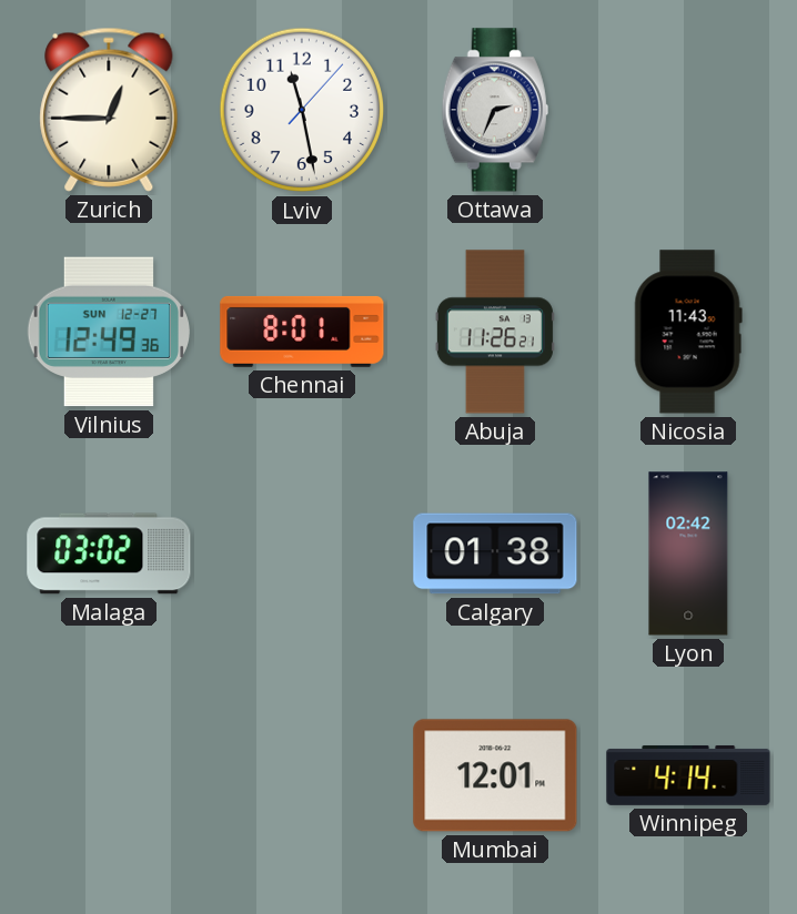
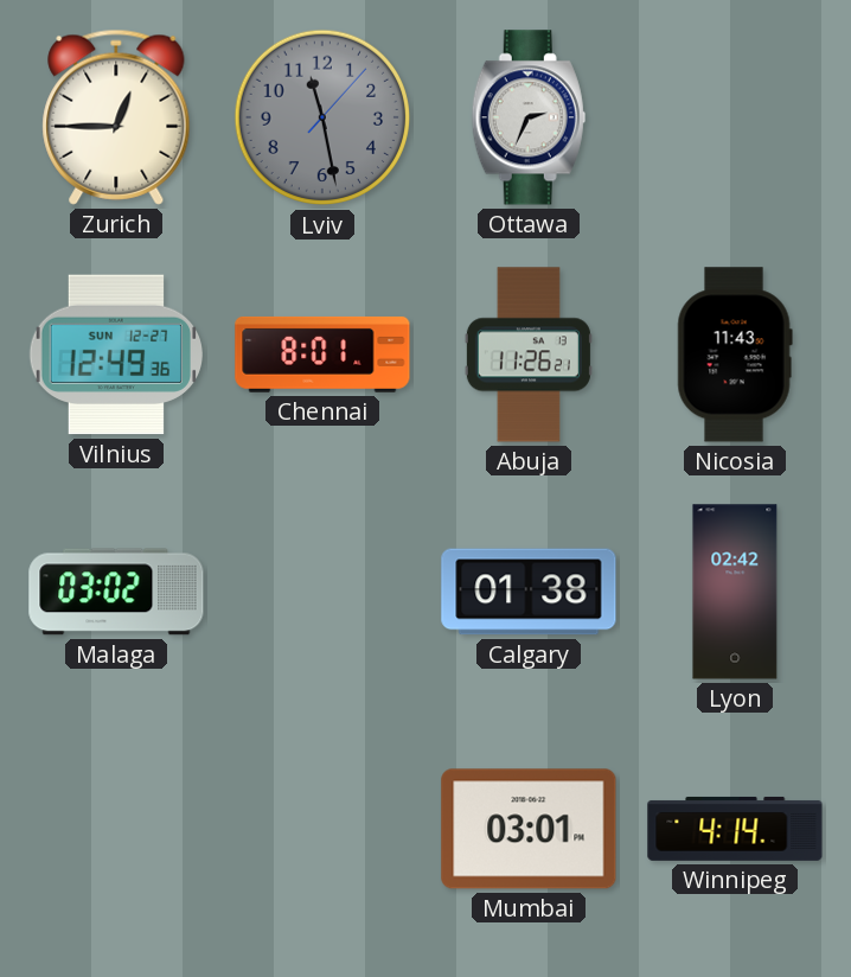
Lviv dial: white -> grey
Mumbai: 12:01 -> 03:01
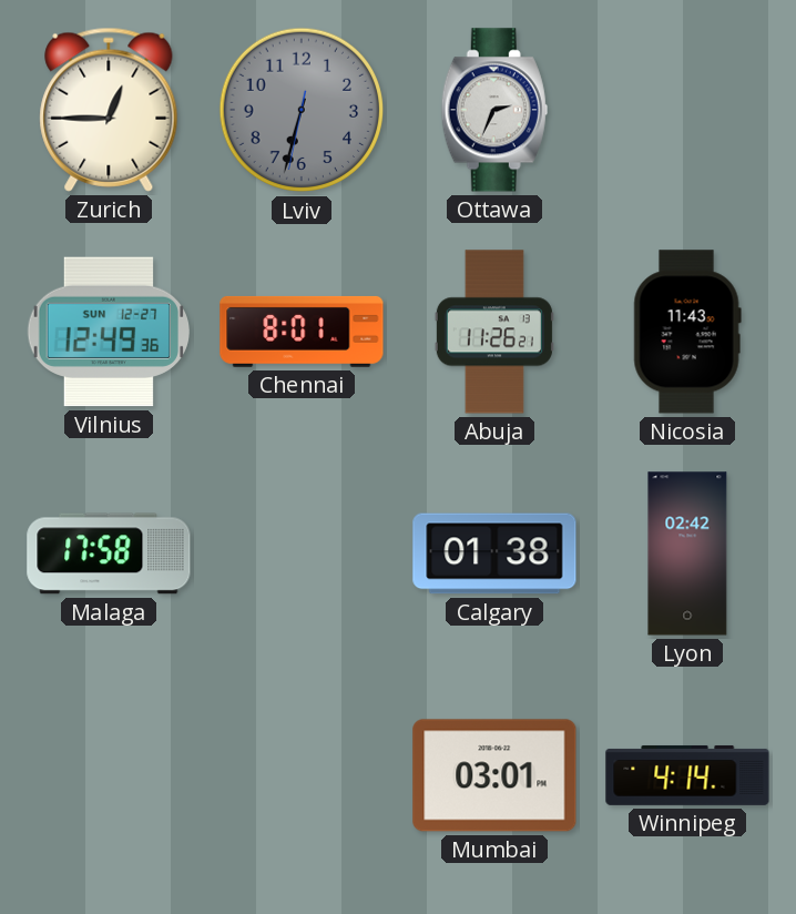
Lviv: 11:28 -> 6:32
Malaga: 03:02 -> 17:58
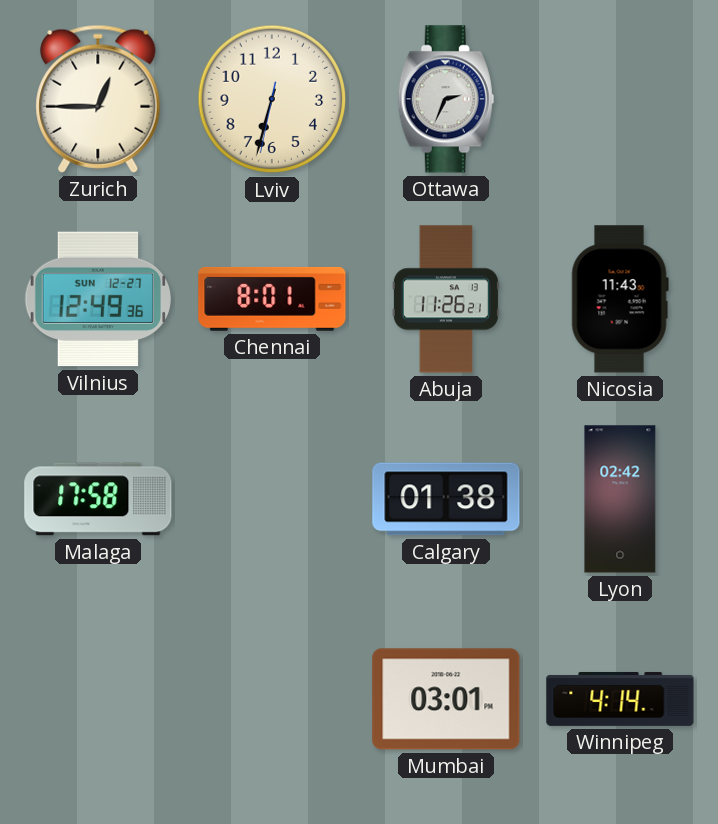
Lviv dial: grey -> cream
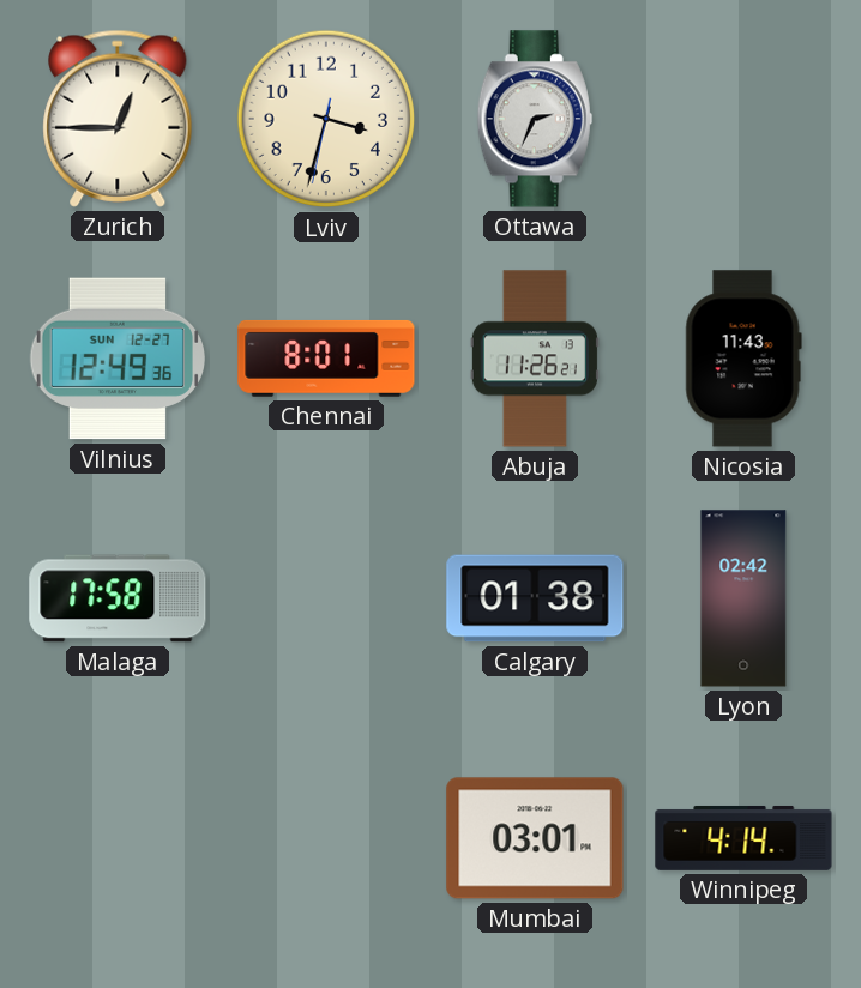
Lviv: 6:32 -> 3:32
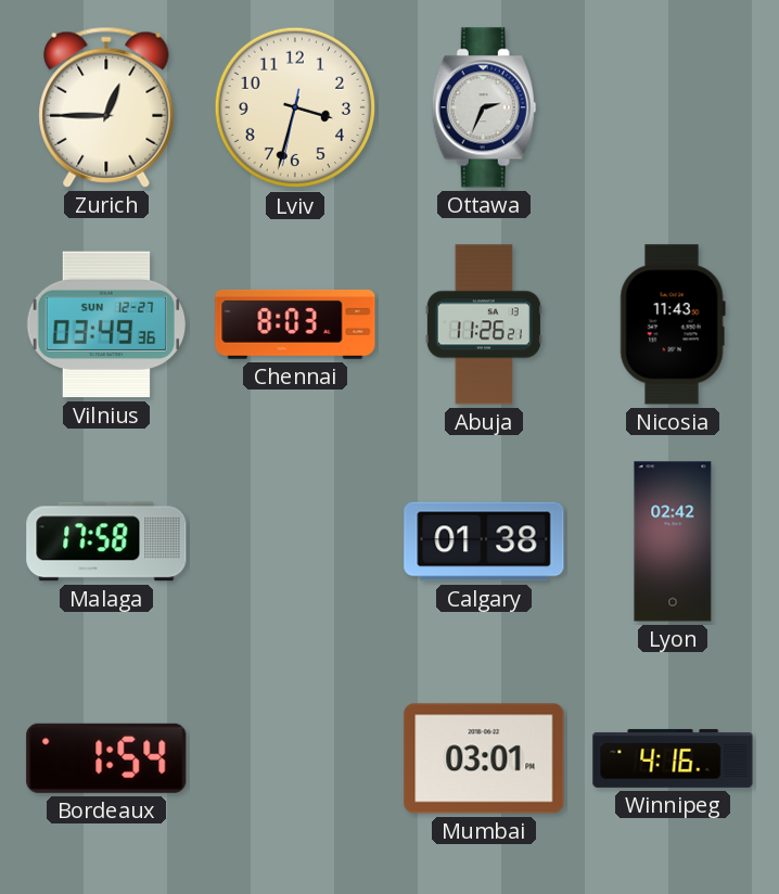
Vilnius: 12:49 -> 03:49
Chennai: 8:01 -> 8:03
Bordeaux: none -> 1:54
Winnipeg: 4:14 -> 4:16
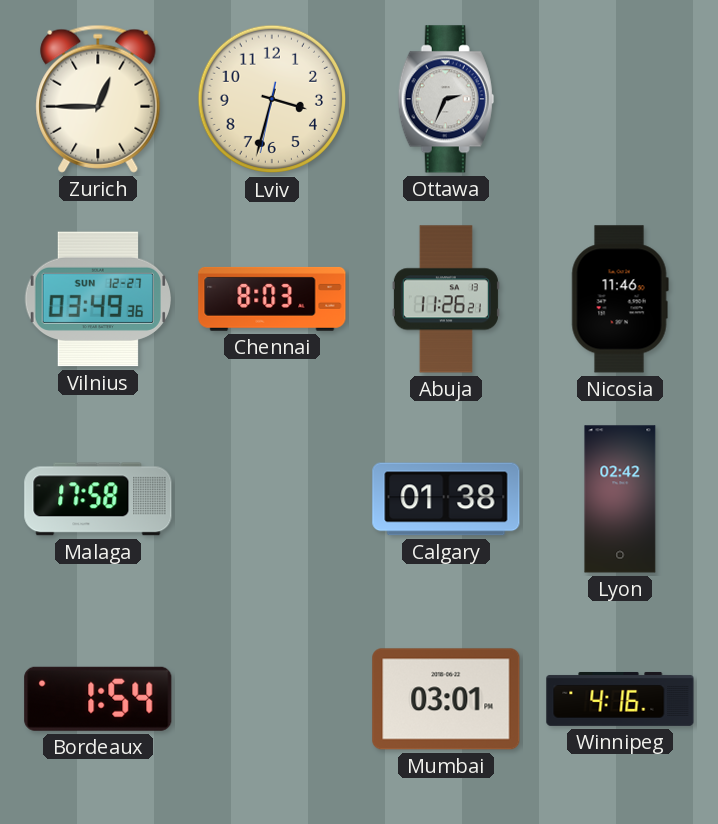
Nicosia: 11:43 -> 11:46
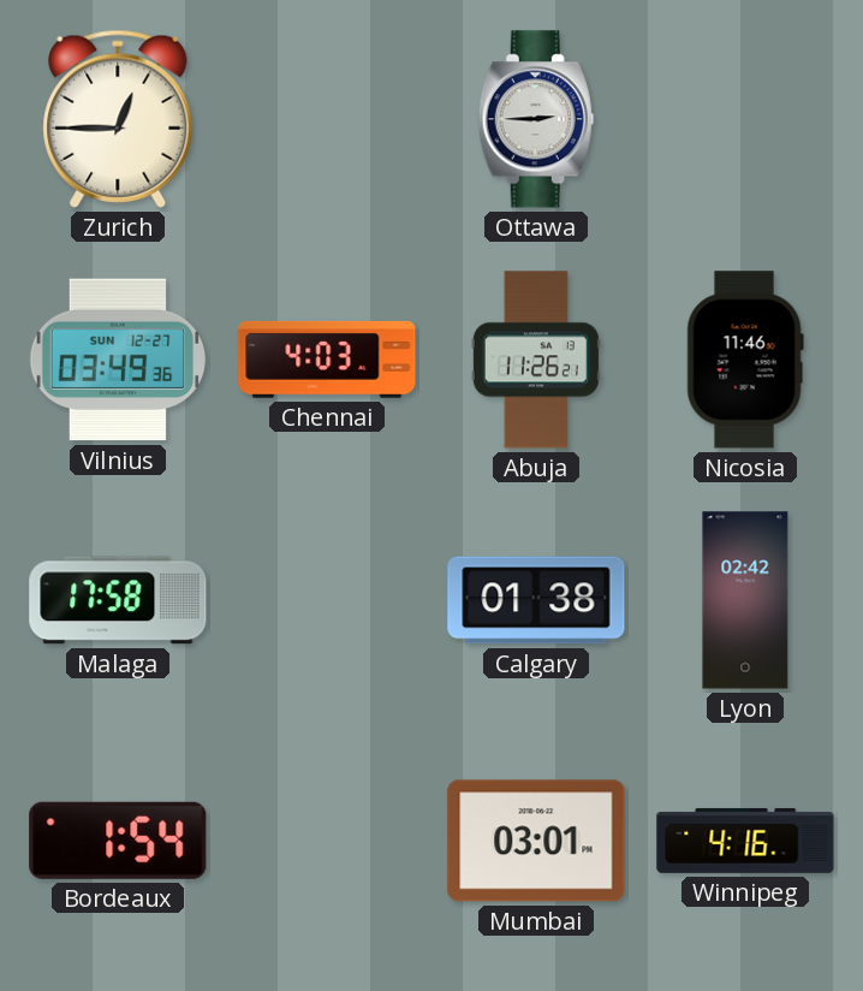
Lviv: 3:32 -> none
Ottawa: 2:34 -> 2:45
Chennai: 8:03 -> 4:03
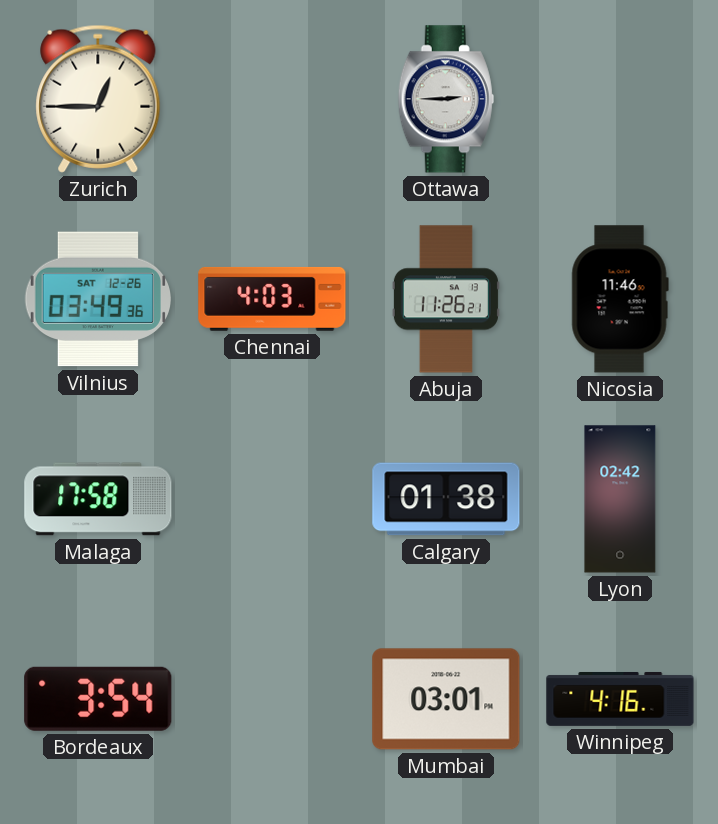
Vilnius date: SUN 12-27 -> SAT 12-26
Bordeaux: 1:54 -> 3:54
